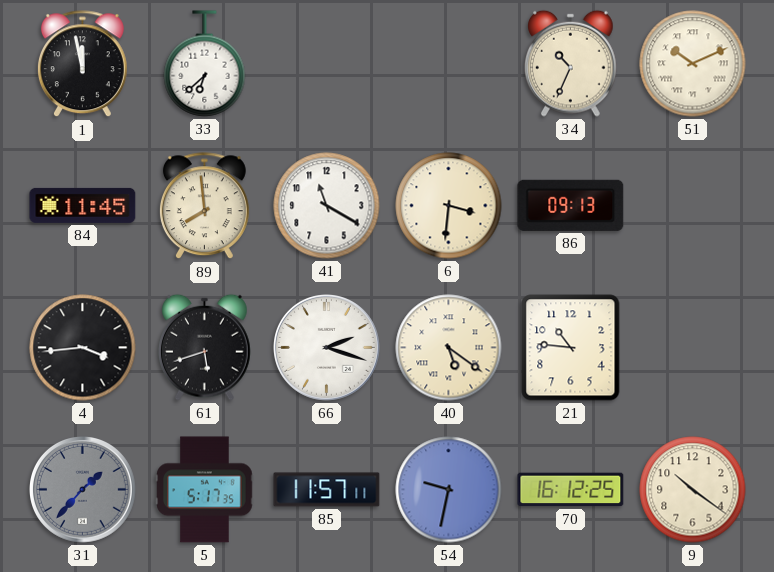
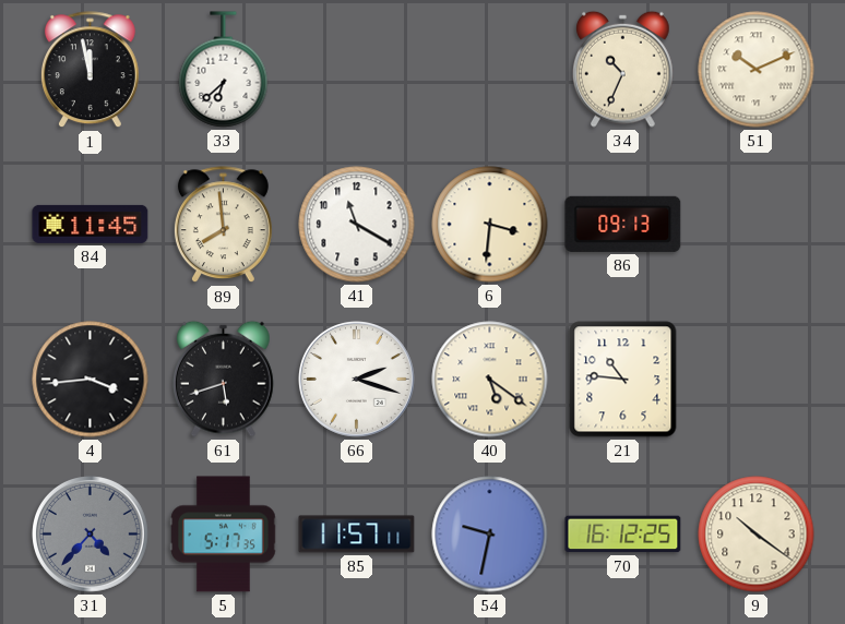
31: 1:37 -> 4:37
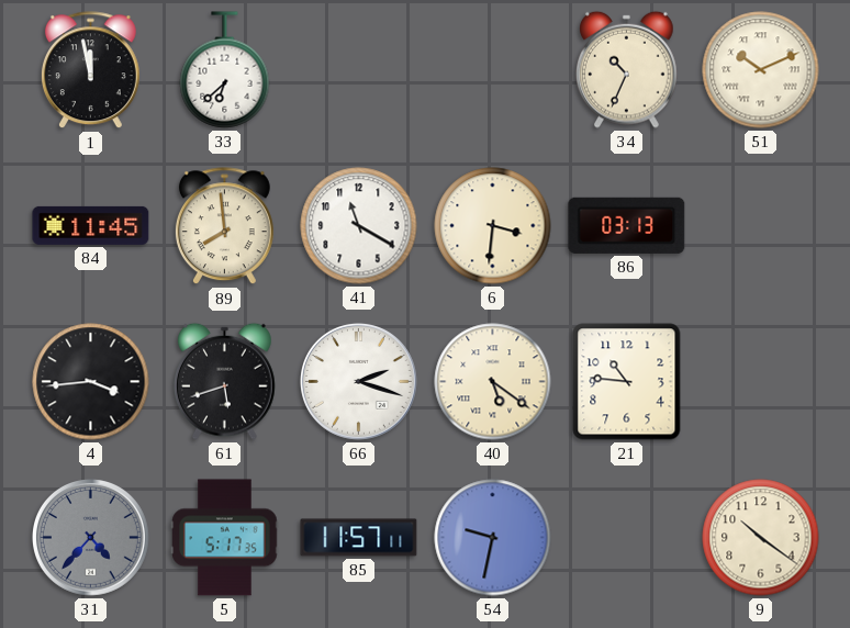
86: 09:13 -> 03:13
70: 16:12 -> none
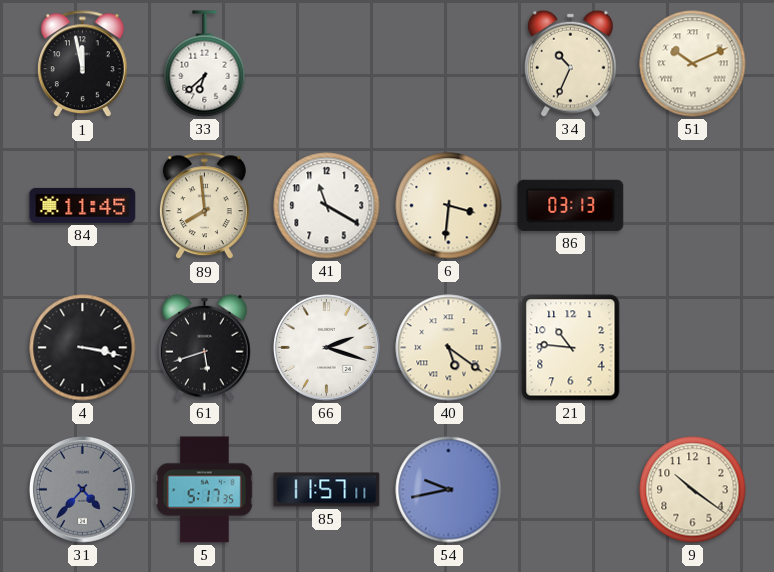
4: 3:44 -> 3:17
54: 9:32 -> 9:43
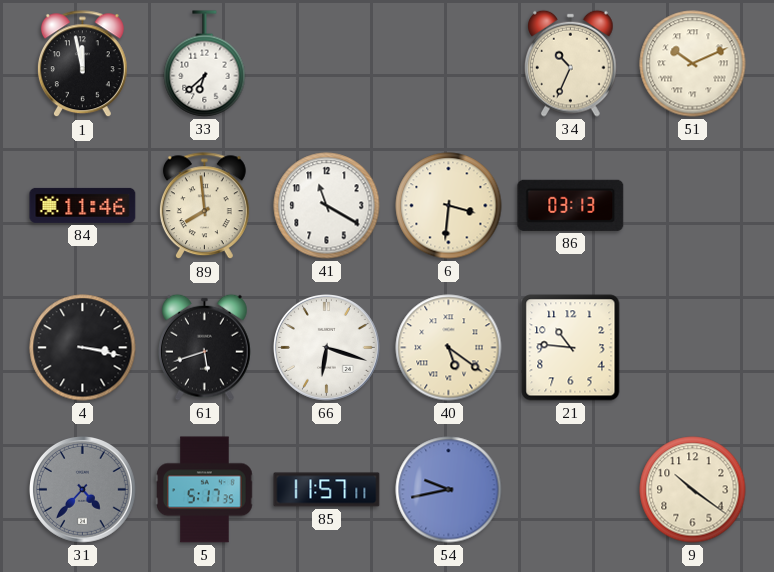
84: 11:45 -> 11:46
66: 2:18 -> 6:18
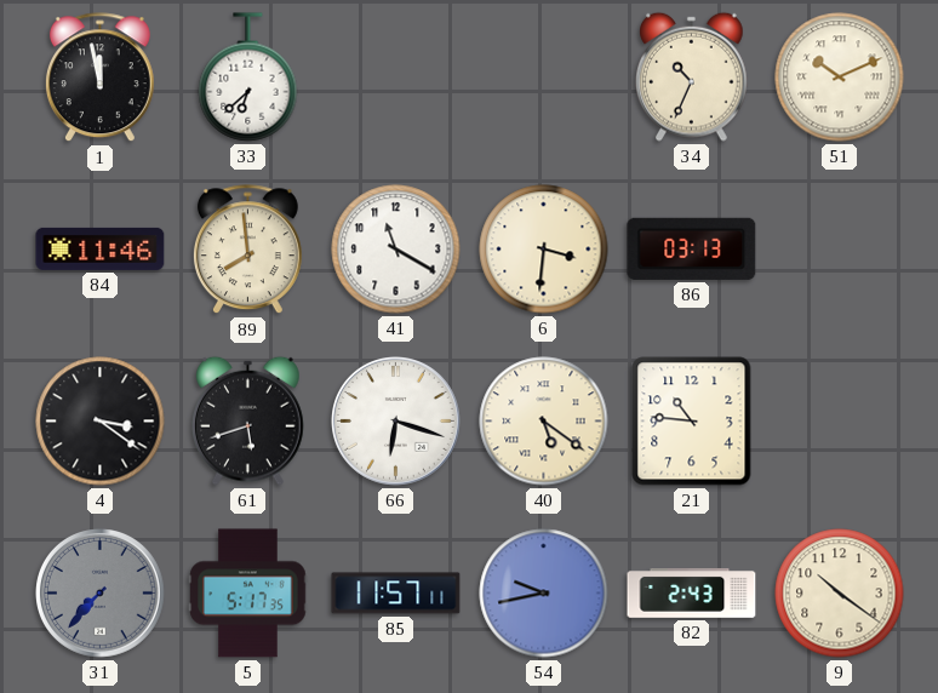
4: 3:17 -> 3:21
31: 4:37 -> 7:37
82: none -> 2:43
